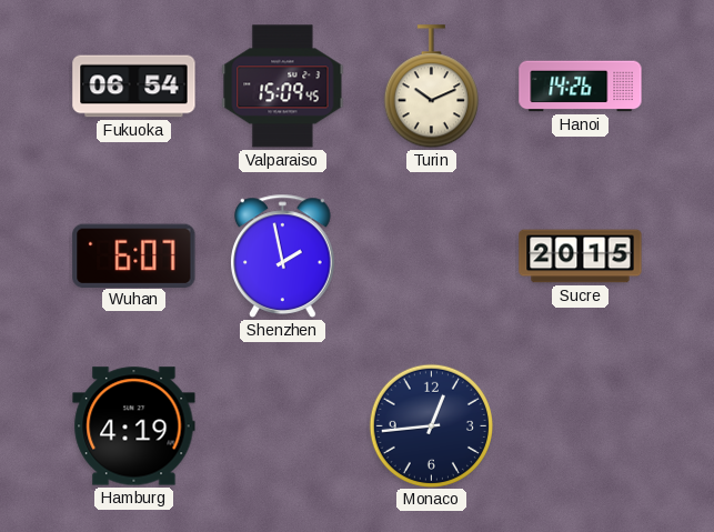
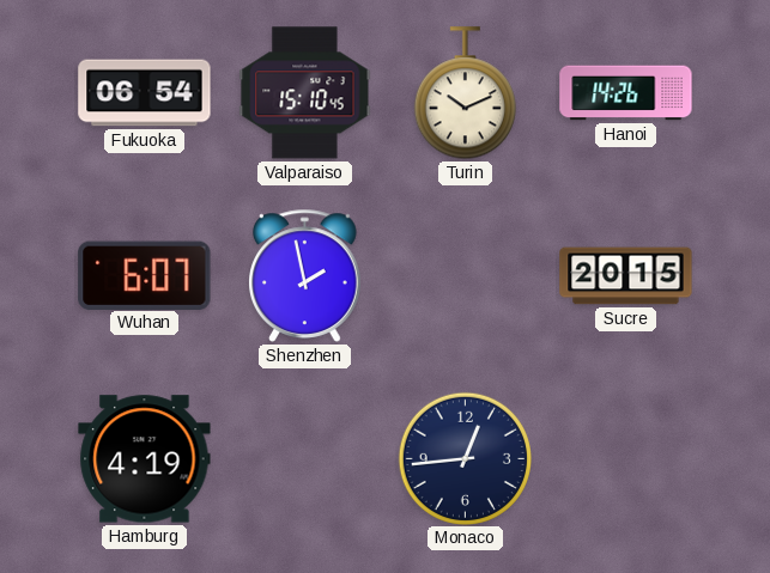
Valparaiso: 15:09 -> 15:10
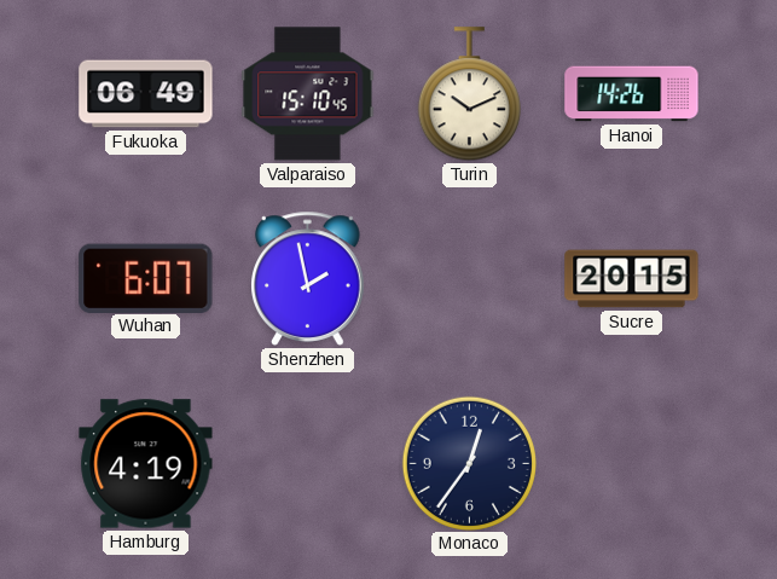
Fukuoka: 06:54 -> 06:49
Monaco: 12:44 -> 12:36
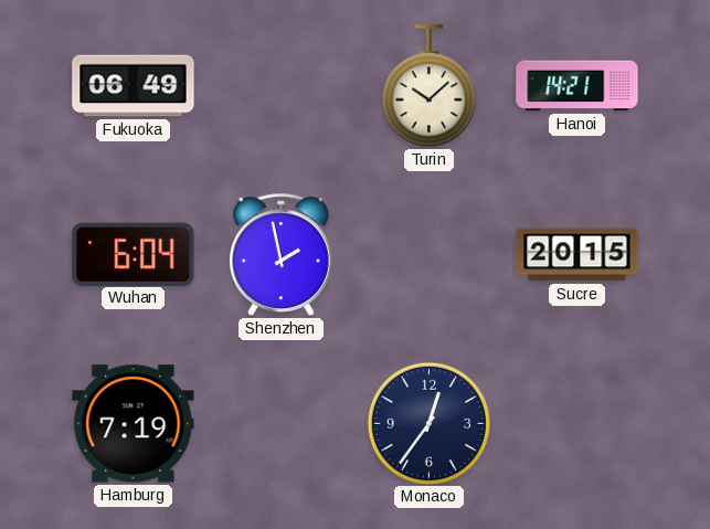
Valparaiso: 15:10 -> none
Turin: 10:11 -> 10:08
Hanoi: 14:26 -> 14:21
Wuhan: 6:07 -> 6:04
Hamburg: 4:19 -> 7:19
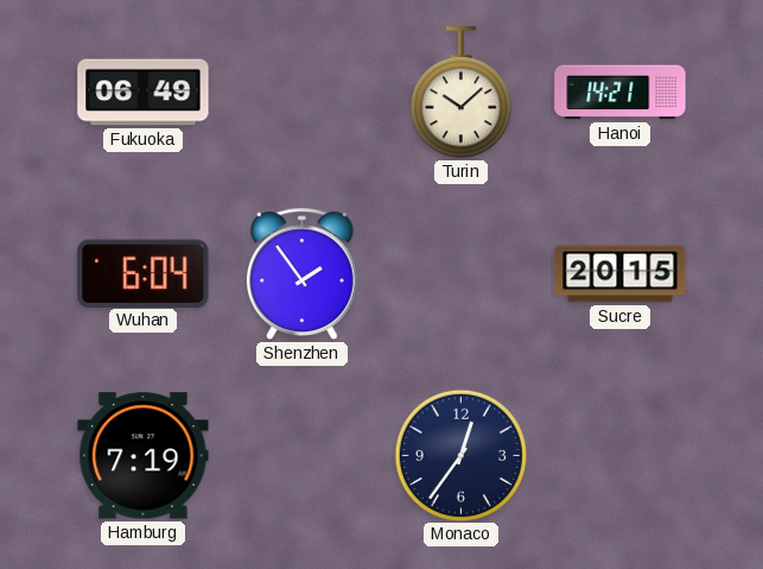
Shenzhen: 1:58 -> 1:54
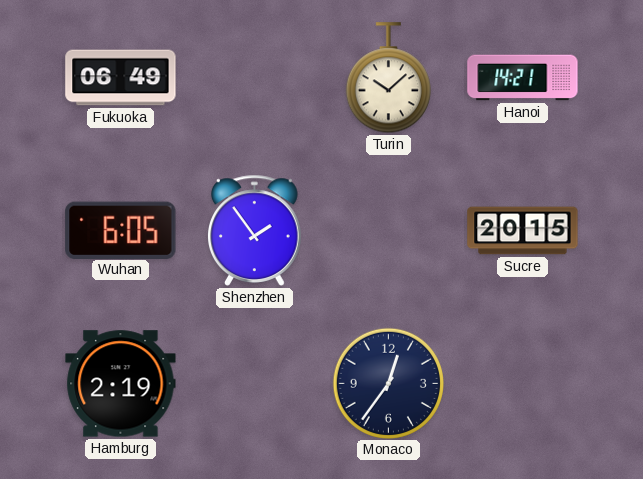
Wuhan: 6:04 -> 6:05
Hamburg: 7:19 -> 2:19
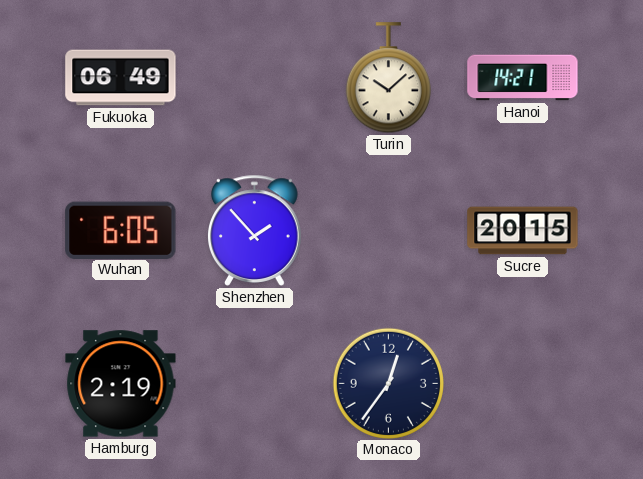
Shenzhen: 1:54 -> 1:53
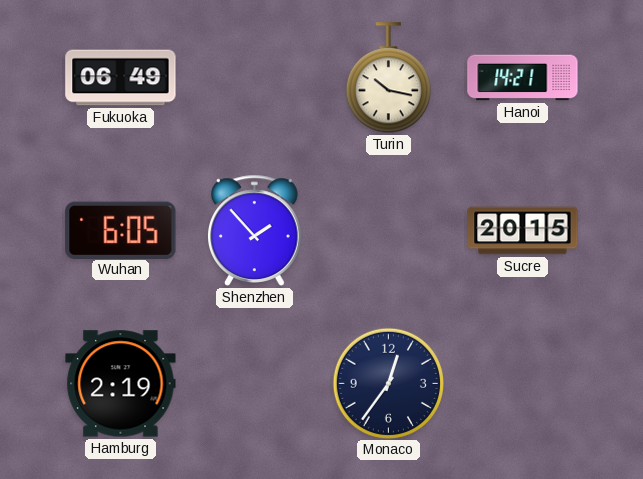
Turin: 10:08 -> 10:17
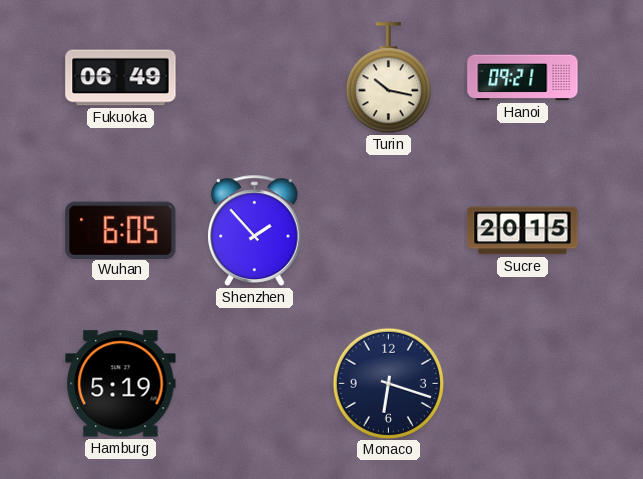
Hanoi: 14:21 -> 09:21
Hamburg: 2:19 -> 5:19
Monaco: 12:36 -> 6:18
